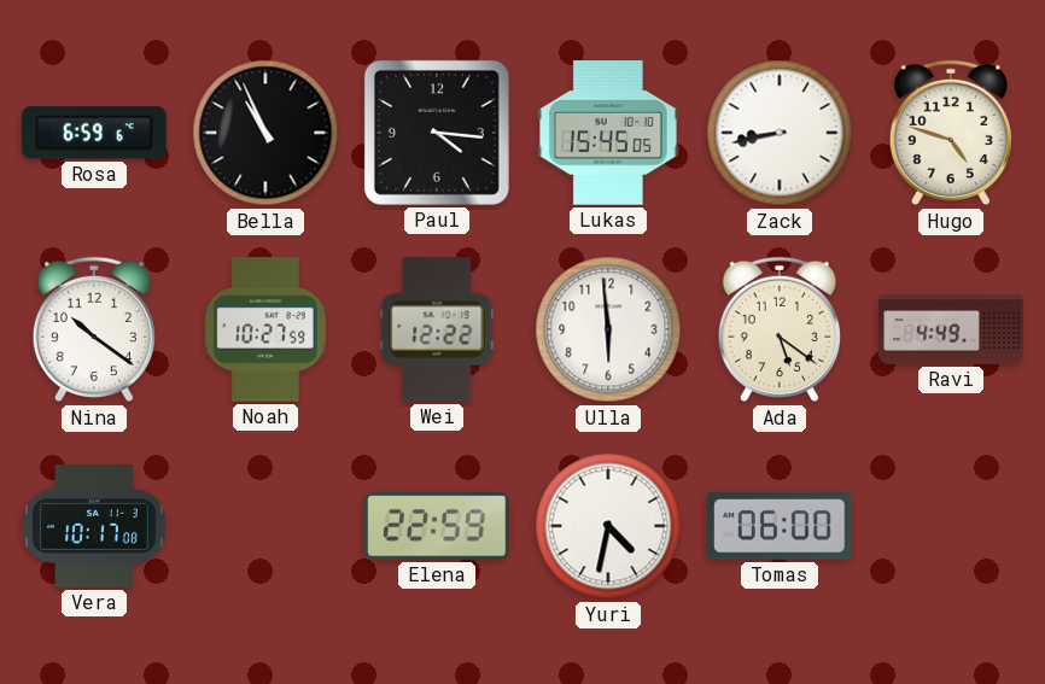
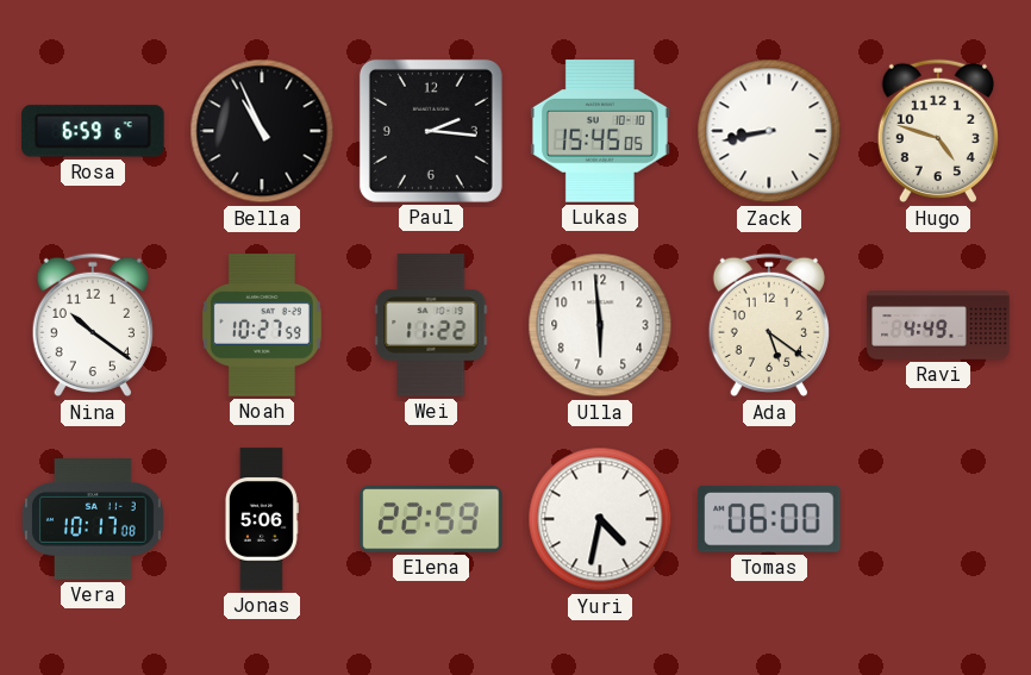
Paul: 4:16 -> 2:16
Wei: 12:22 -> 11:22
Jonas: none -> 5:06
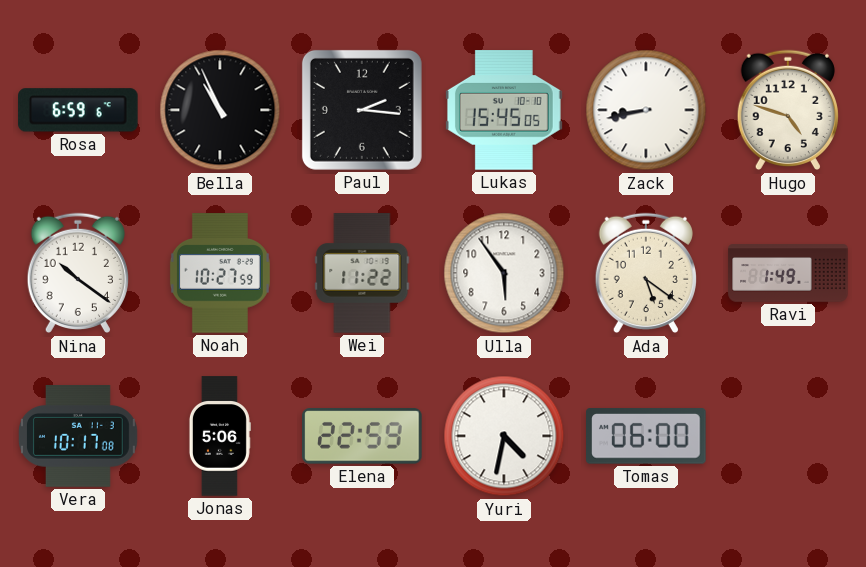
Ulla: 5:59 -> 5:54
Ravi: 4:49 -> 1:49
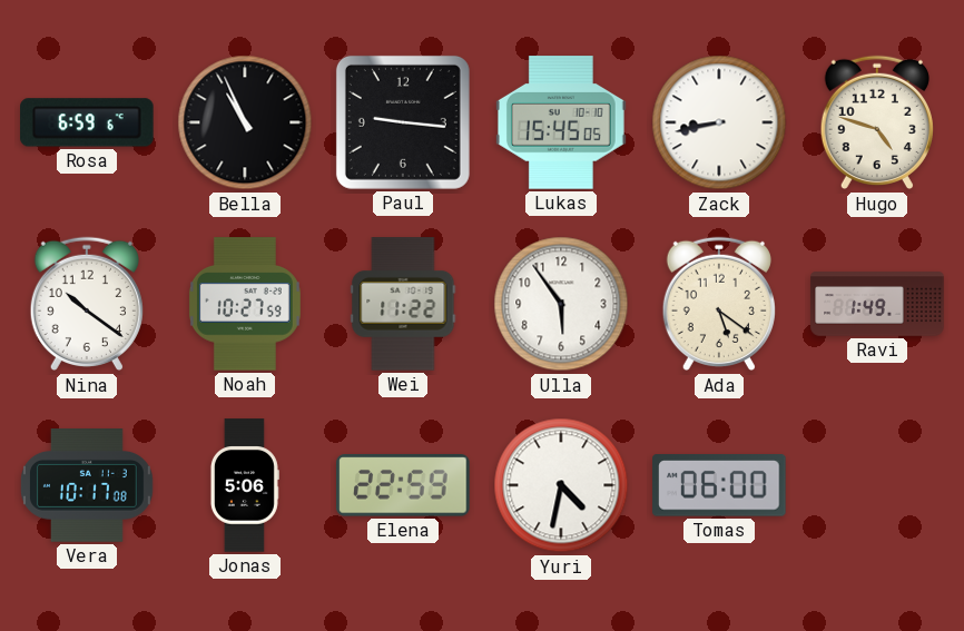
Paul: 2:16 -> 9:16
